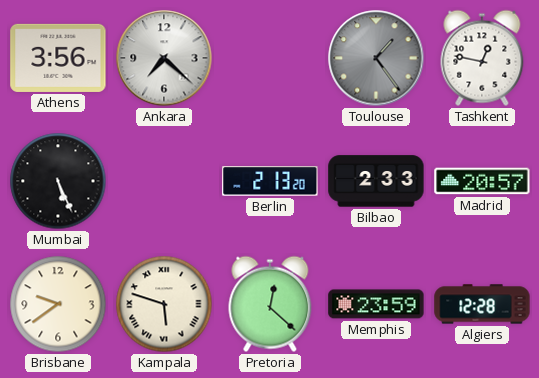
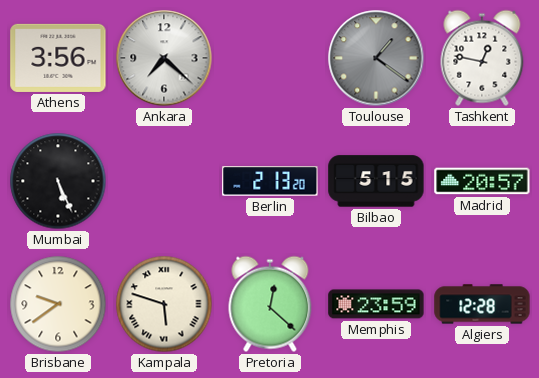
Toulouse: 1:24 -> 1:21
Bilbao: 2:33 -> 5:15
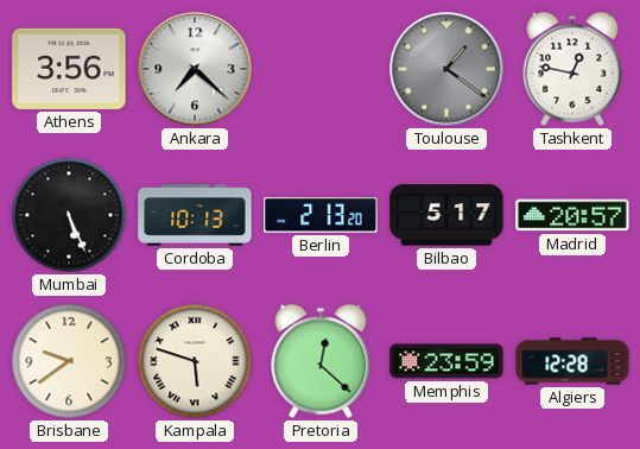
Cordoba: none -> 10:13
Bilbao: 5:15 -> 5:17
